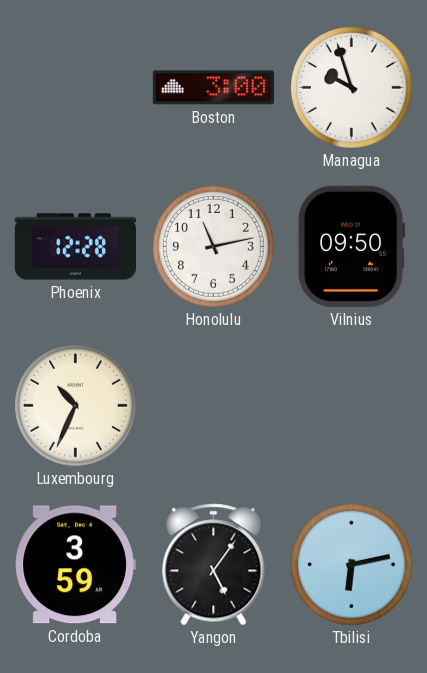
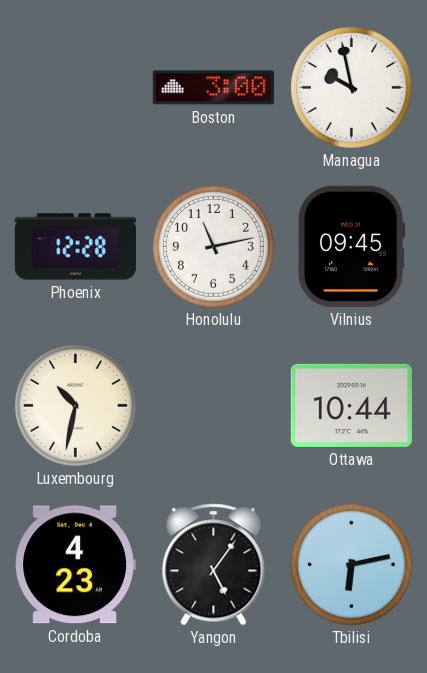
Managua: 9:57 -> 9:58
Vilnius: 09:50 -> 09:45
Luxembourg: 10:34 -> 10:32
Ottawa: none -> 10:44
Cordoba: 3:59 -> 4:23
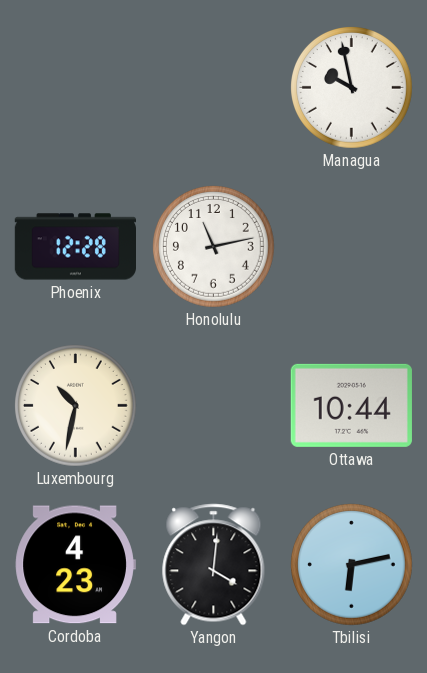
Boston: 3:00 -> none
Vilnius: 09:45 -> none
Yangon: 5:06 -> 4:01
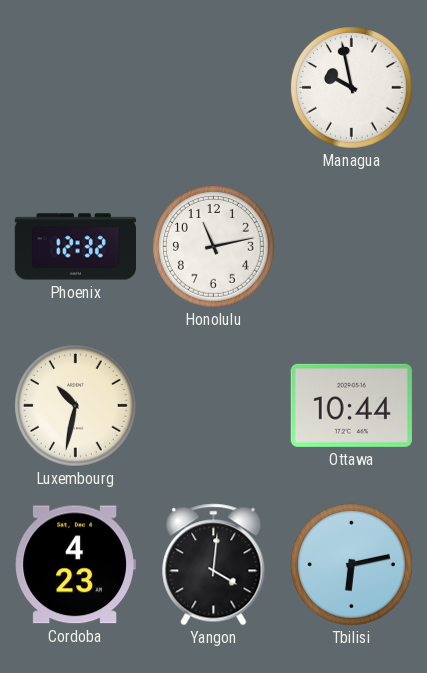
Phoenix: 12:28 -> 12:32
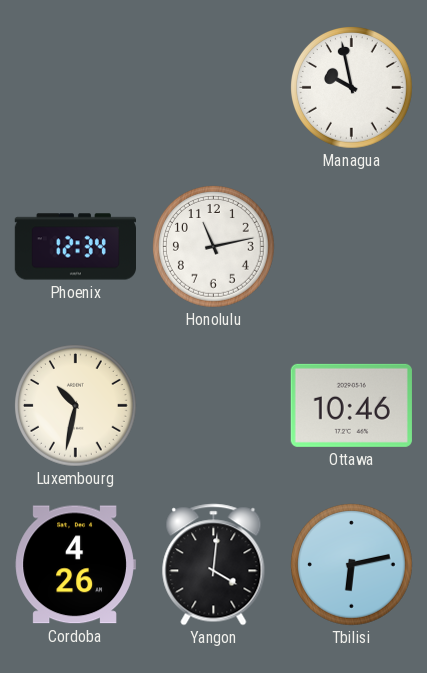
Phoenix: 12:32 -> 12:34
Ottawa: 10:44 -> 10:46
Cordoba: 4:23 -> 4:26
